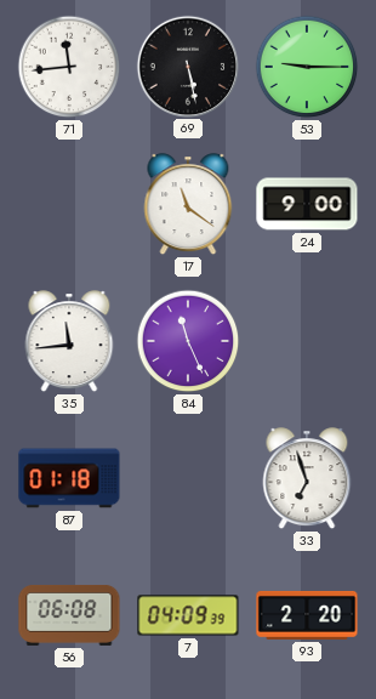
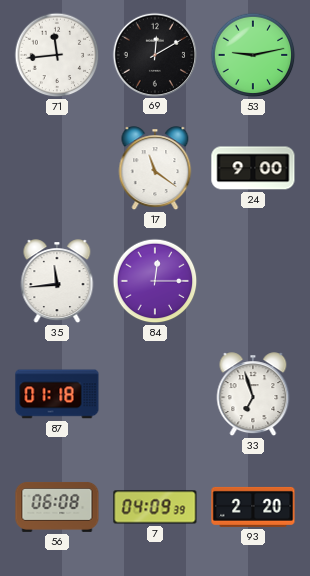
69: 5:28 -> 12:10
53: 9:15 -> 9:13
84: 11:26 -> 12:15
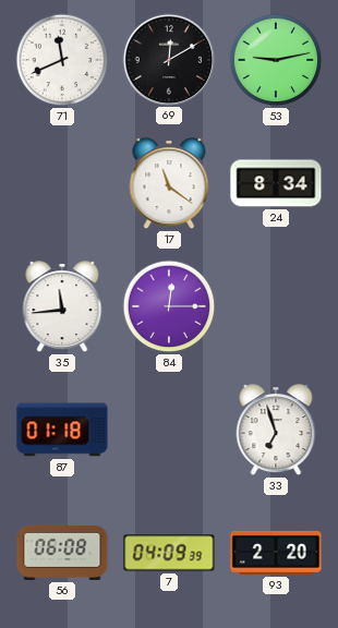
71: 11:44 -> 11:41
24: 9:00 -> 8:34
